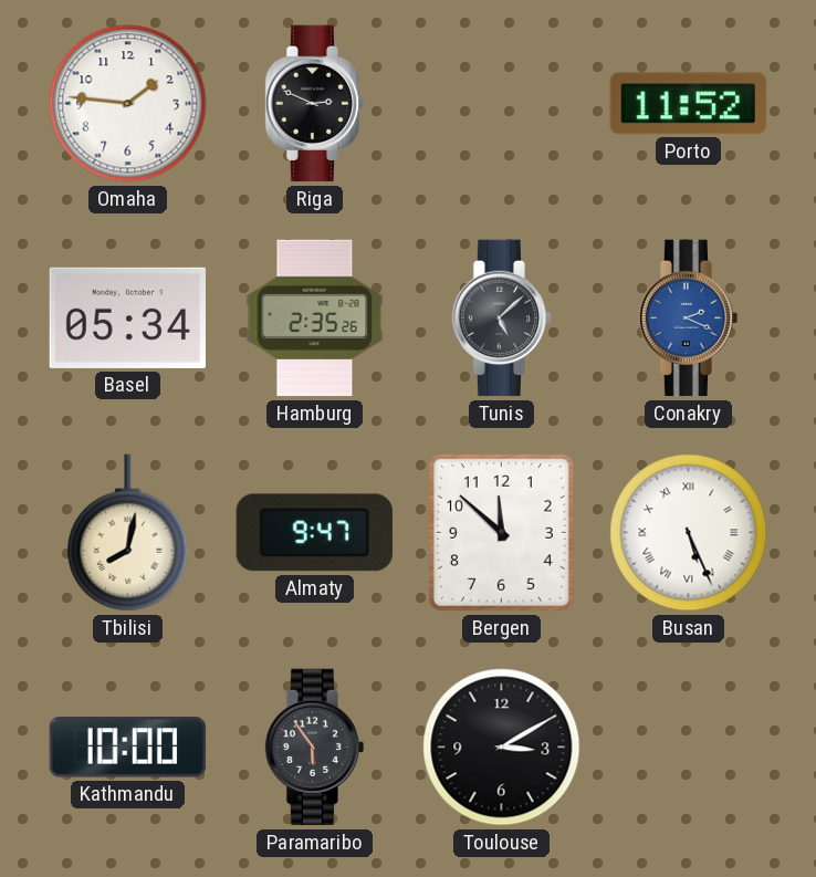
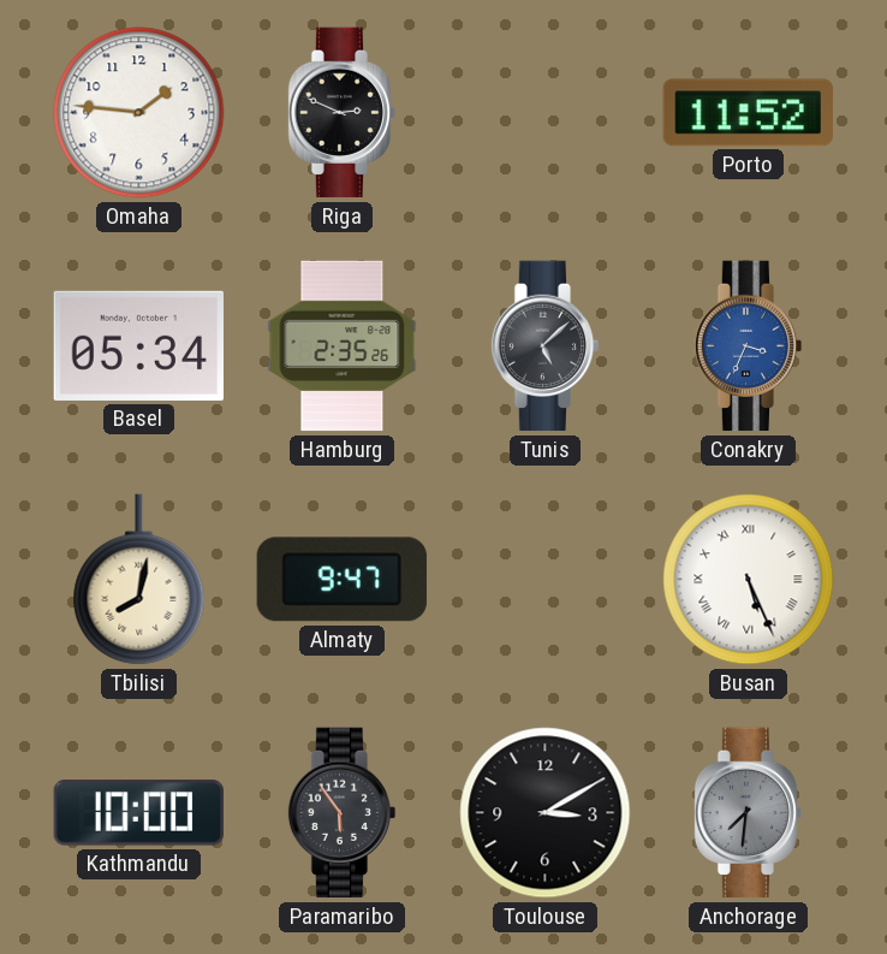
Conakry: 2:19 -> 3:34
Bergen: 11:52 -> none
Anchorage: none -> 7:31
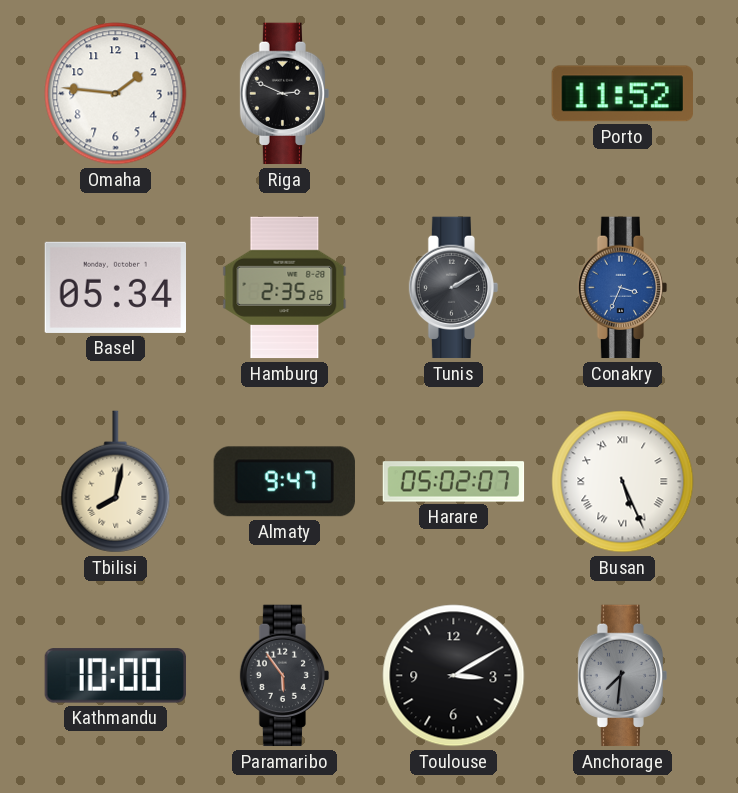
Tunis: 5:08 -> 2:10
Harare: none -> 05:02
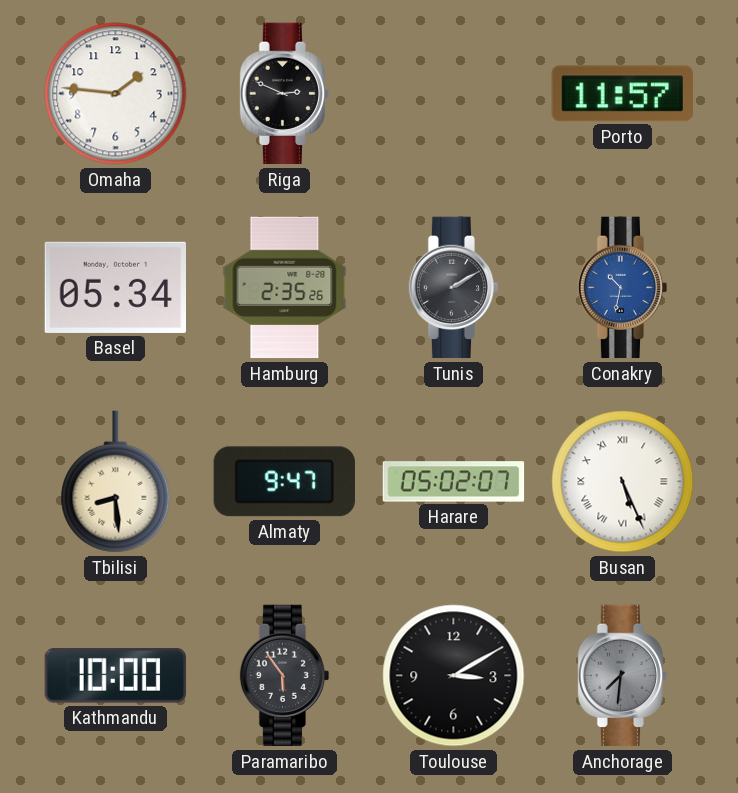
Porto: 11:52 -> 11:57
Conakry: 3:34 -> 10:32
Tbilisi: 8:02 -> 8:29
